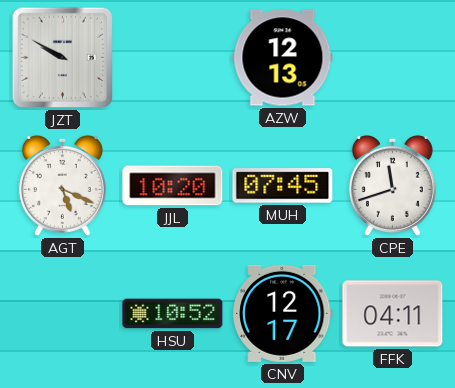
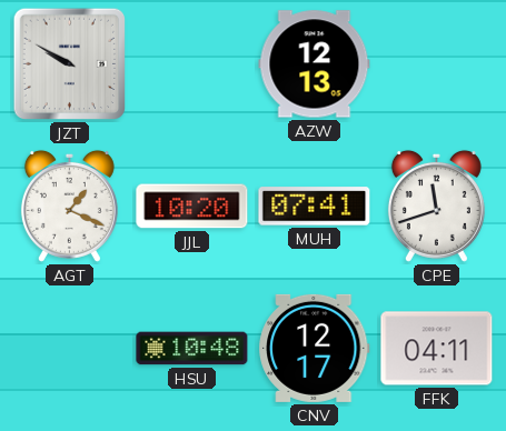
AGT: 5:19 -> 1:19
MUH: 07:45 -> 07:41
HSU: 10:52 -> 10:48
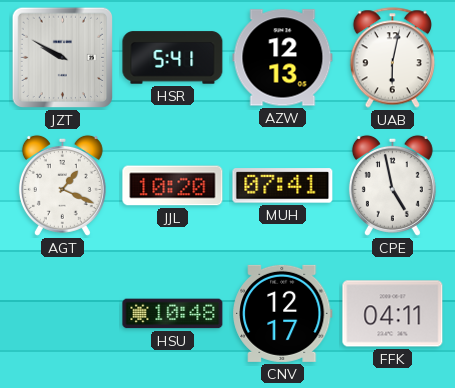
HSR: none -> 5:41
UAB: none -> 6:02
CPE: 11:42 -> 4:58
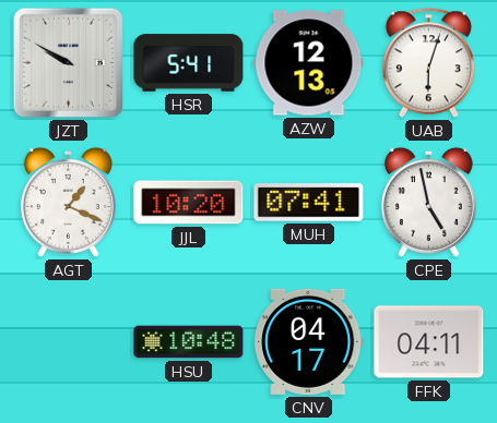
UAB: 6:02 -> 6:03
CNV: 12:17 -> 04:17
